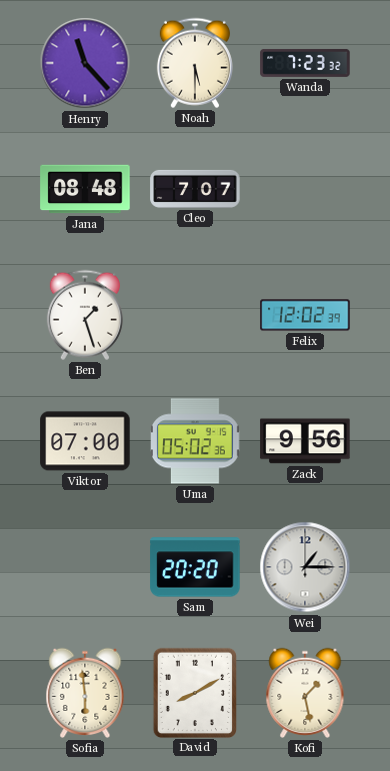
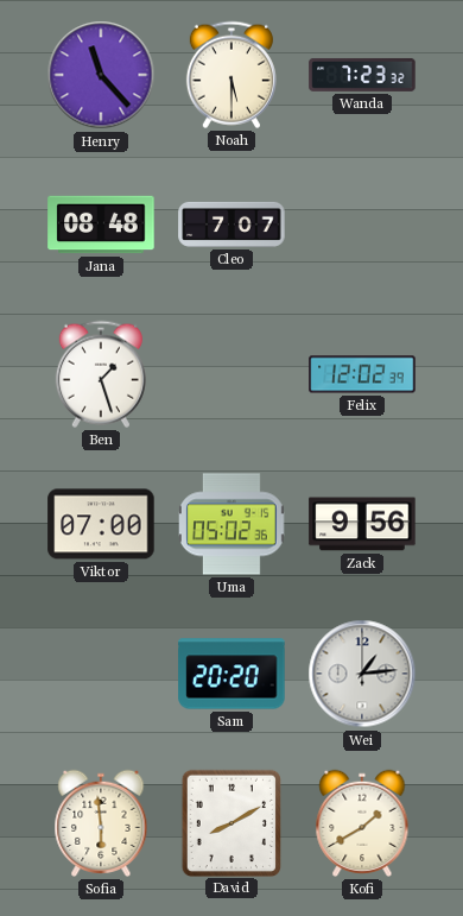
Wei: 1:15 -> 1:14
Kofi: 1:28 -> 1:40
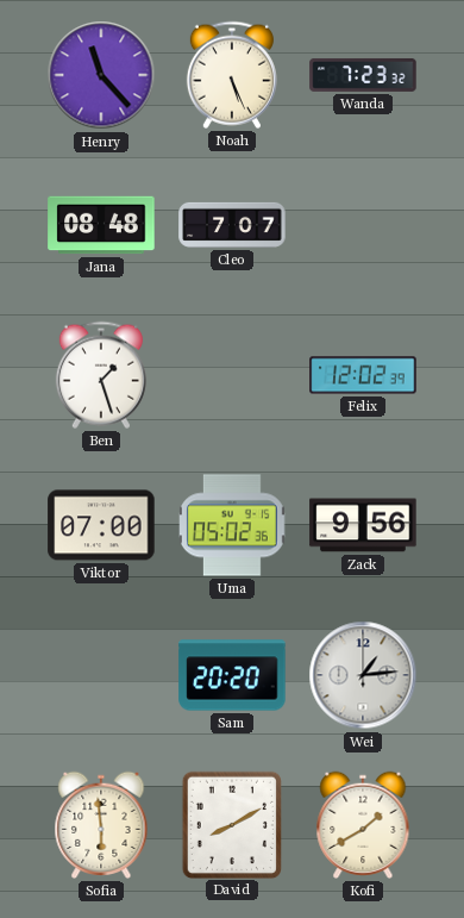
Noah: 5:30 -> 5:26
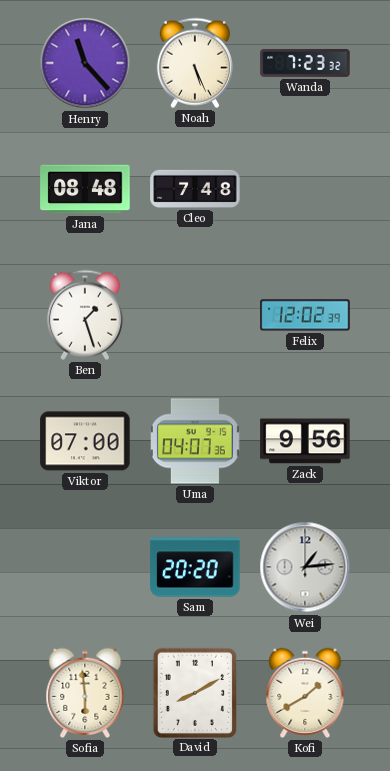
Cleo: 7:07 -> 7:48
Uma: 05:02 -> 04:07
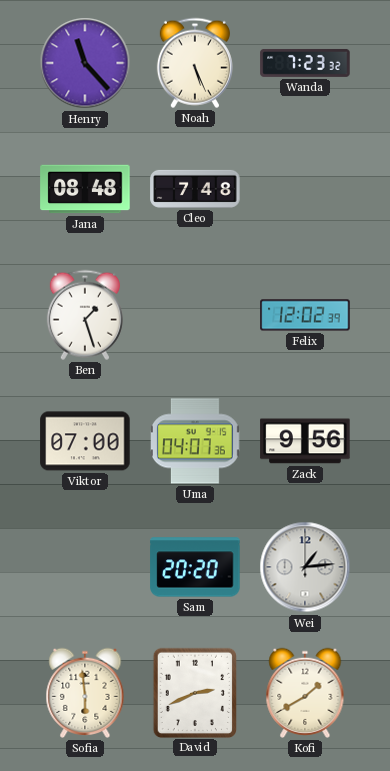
David: 8:10 -> 2:41
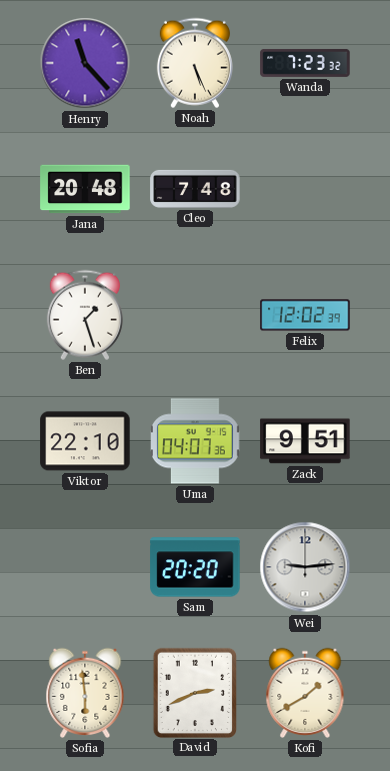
Jana: 08:48 -> 20:48
Viktor: 07:00 -> 22:10
Zack: 9:56 -> 9:51
Wei: 1:14 -> 9:14
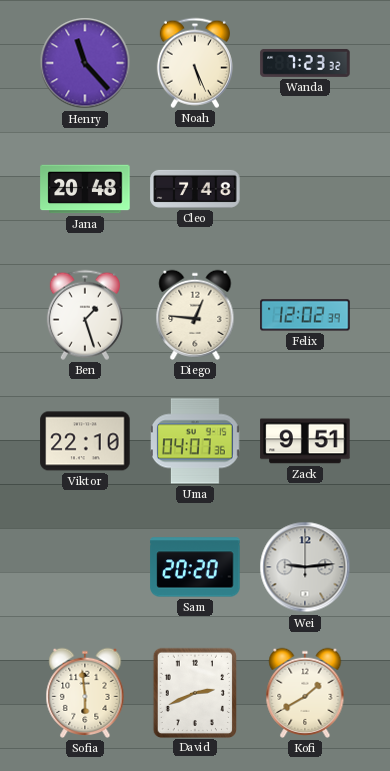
Diego: none -> 12:46
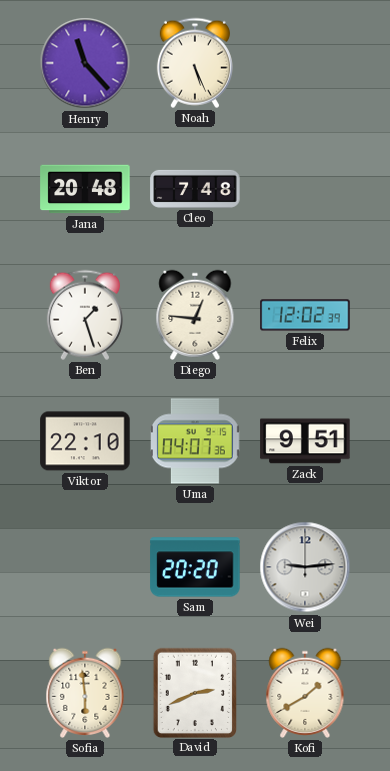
Wanda: 7:23 -> none
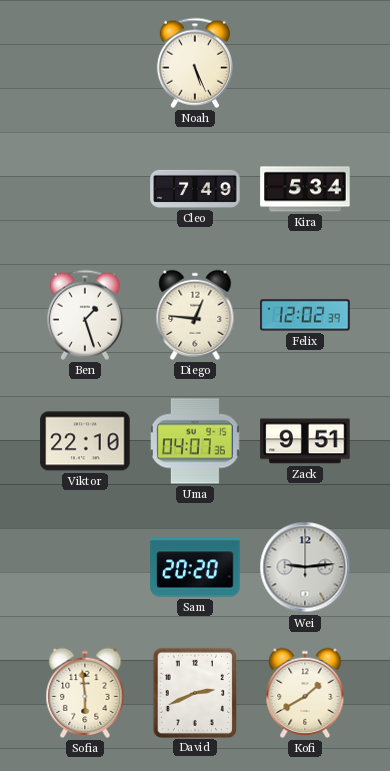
Henry: 11:23 -> none
Jana: 20:48 -> none
Cleo: 7:48 -> 7:49
Kira: none -> 5:34
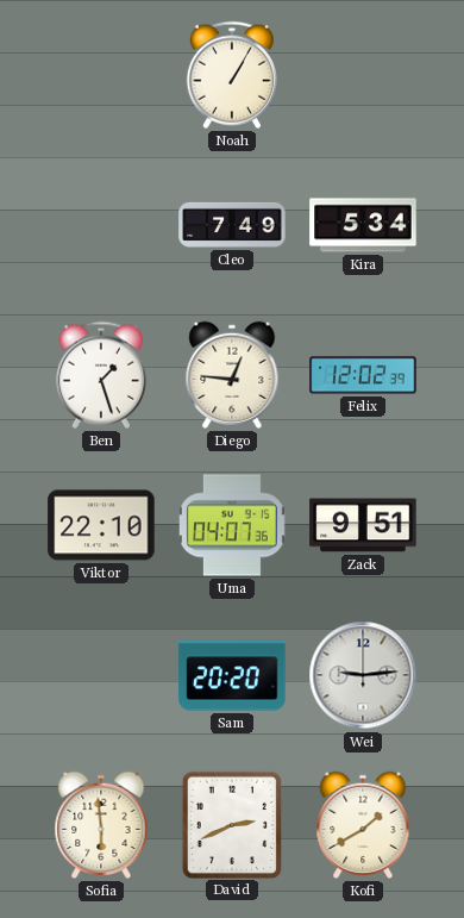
Noah: 5:26 -> 1:05
